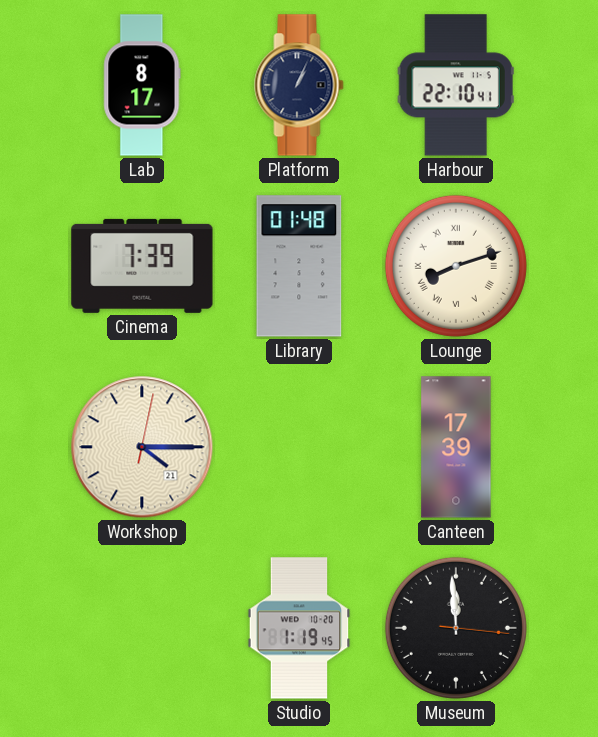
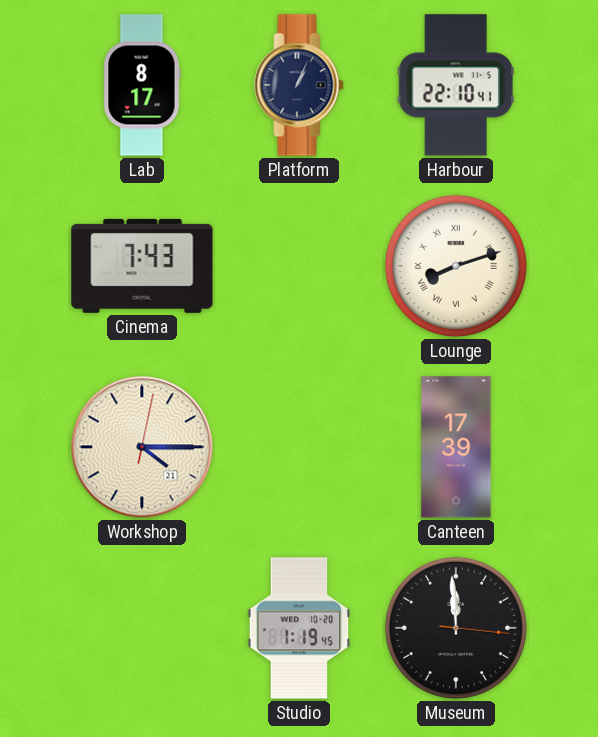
Cinema: 7:39 -> 7:43
Library: 01:48 -> none
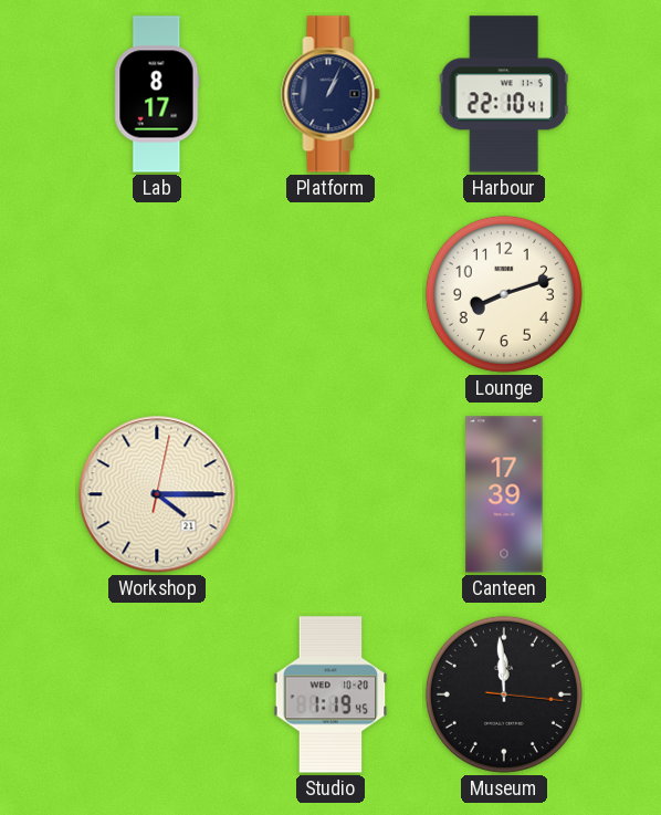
Cinema: 7:43 -> none
Lounge numerals: Roman -> Arabic
